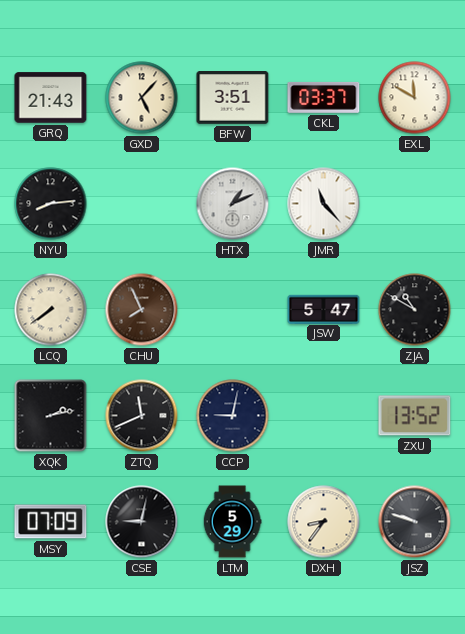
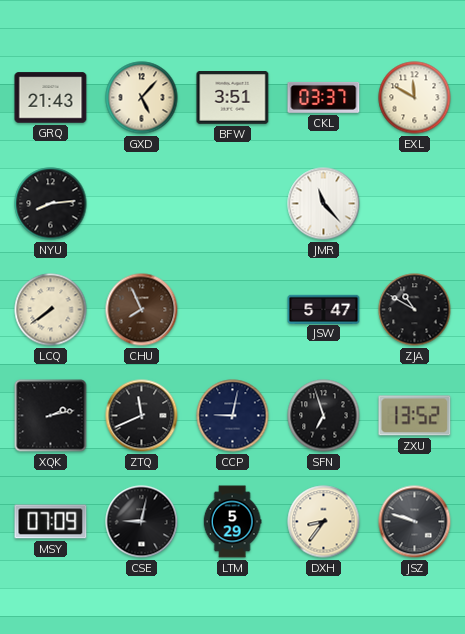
HTX: 1:11 -> none
SFN: none -> 6:57
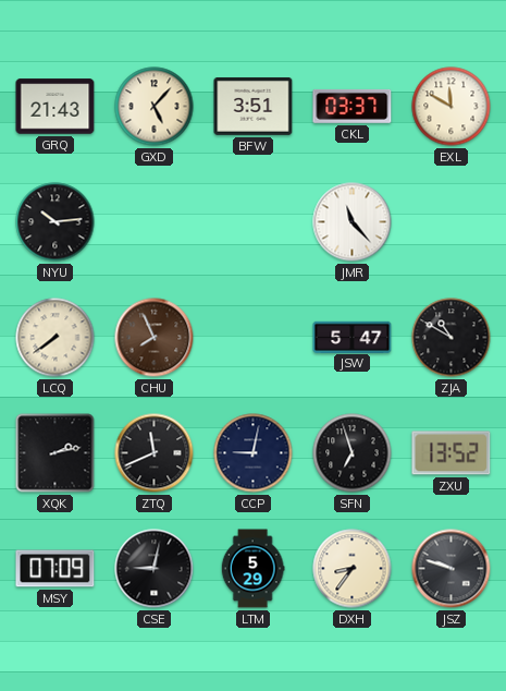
NYU: 8:14 -> 10:14
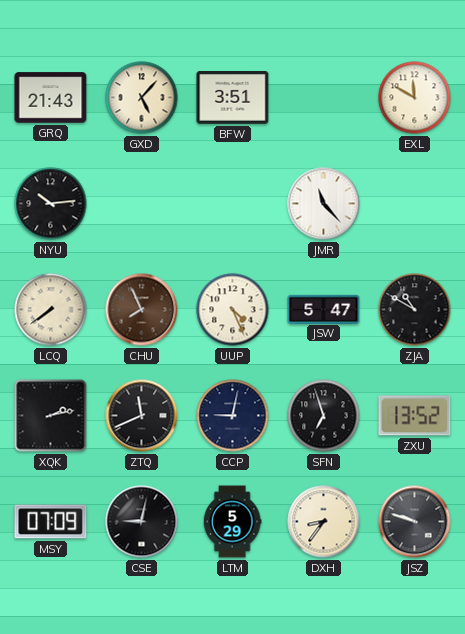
CKL: 03:37 -> none
UUP: none -> 4:26
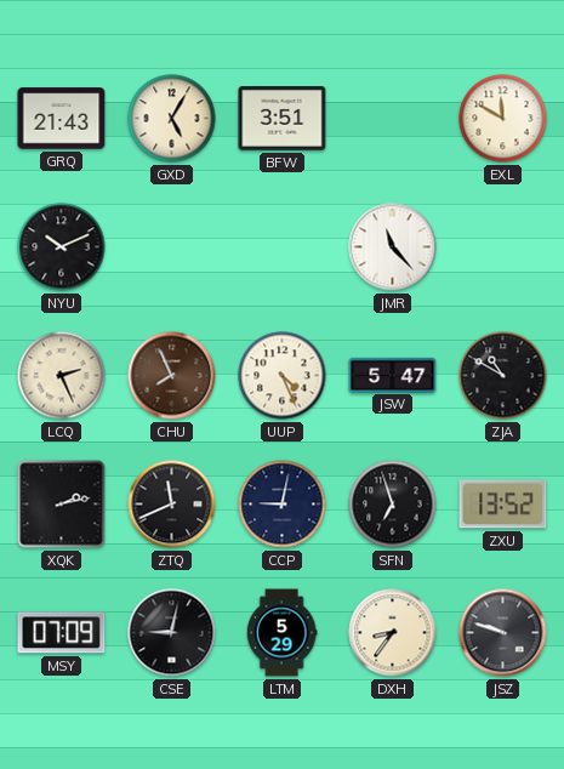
GXD: 5:07 -> 5:05
NYU: 10:14 -> 10:11
LCQ: 7:39 -> 2:26
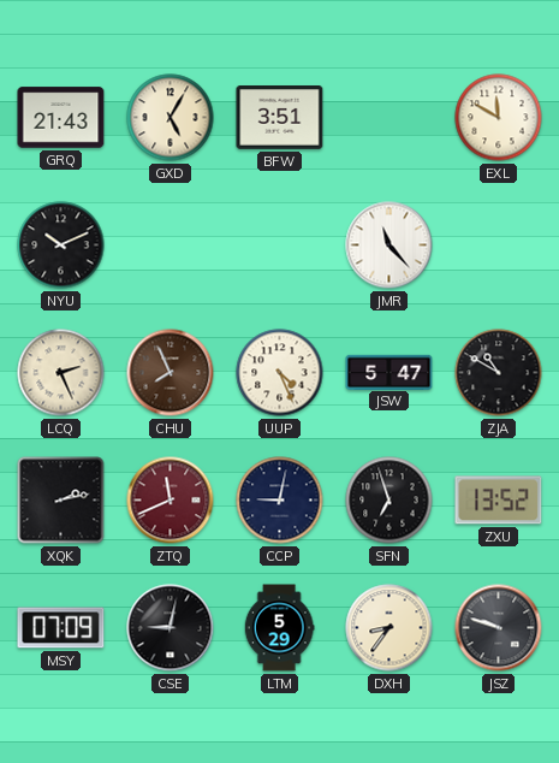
ZTQ dial: black -> burgundy
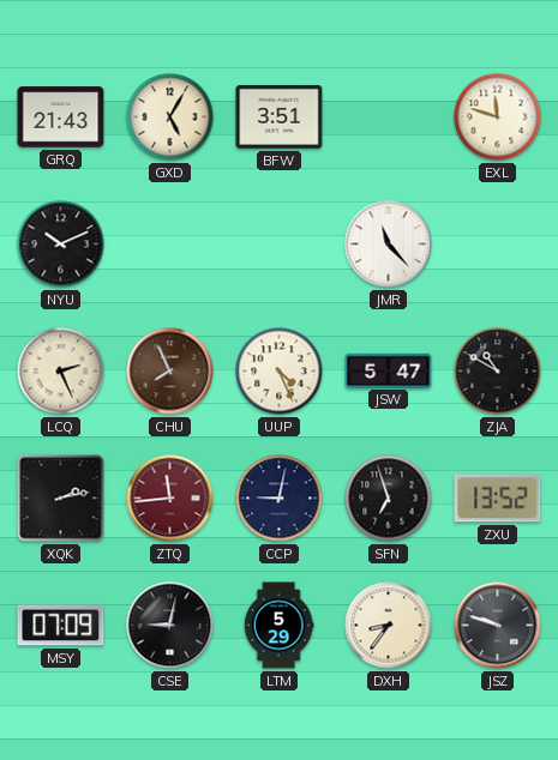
EXL: 11:50 -> 11:48
ZTQ: 11:41 -> 11:44
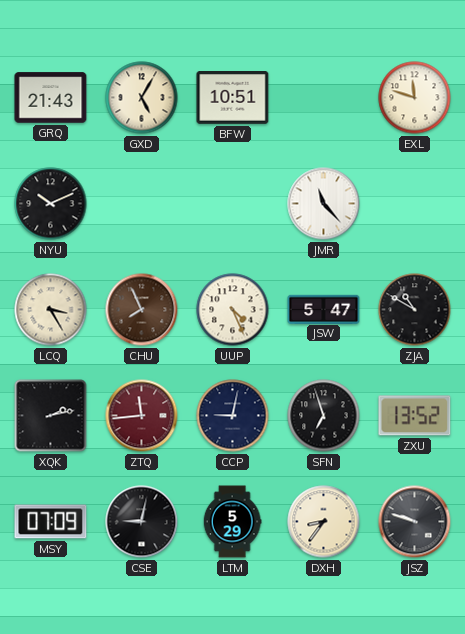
BFW: 3:51 -> 10:51
LCQ: 2:26 -> 3:25
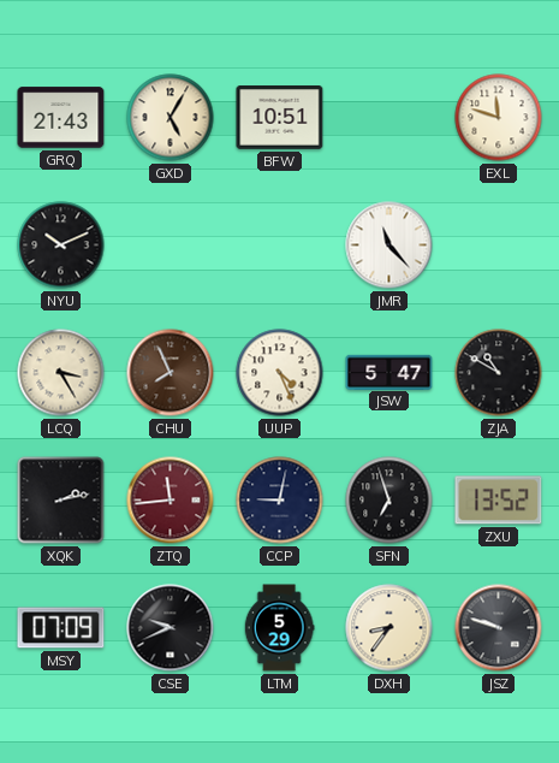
CSE: 9:02 -> 9:41
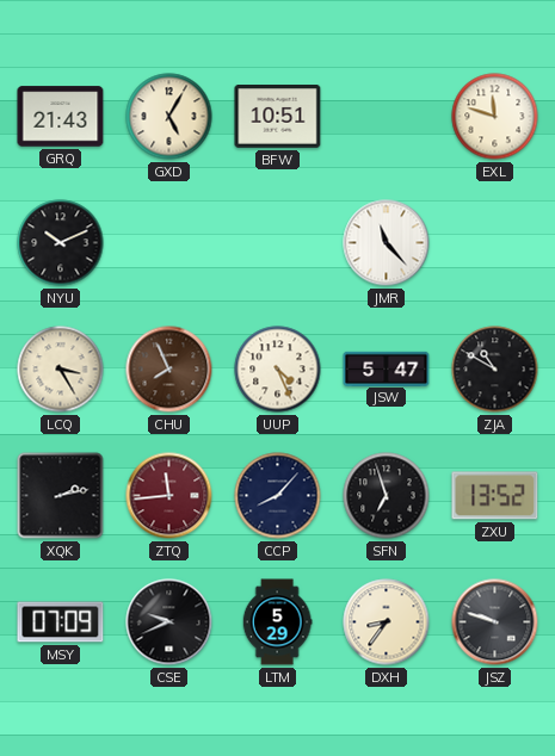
CCP: 9:02 -> 8:07
